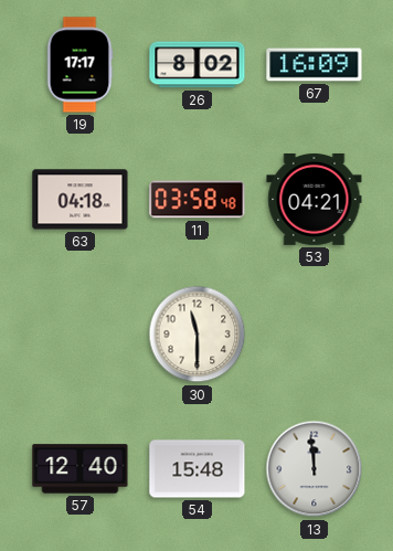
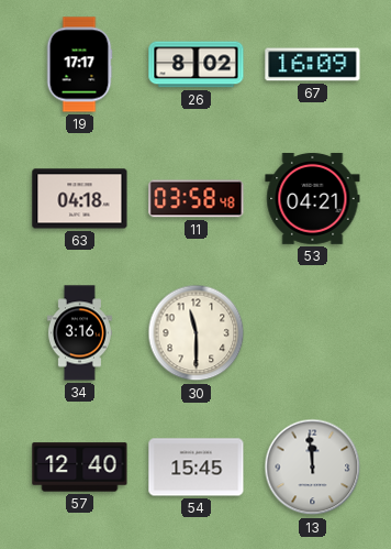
34: none -> 3:16
54: 15:48 -> 15:45
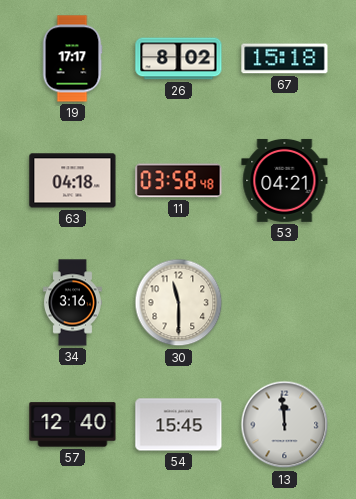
67: 16:09 -> 15:18
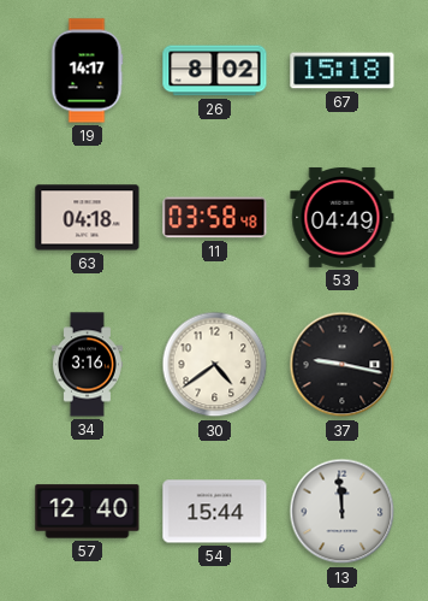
19: 17:17 -> 14:17
53: 04:21 -> 04:49
30: 11:30 -> 4:39
37: none -> 9:17
54: 15:45 -> 15:44
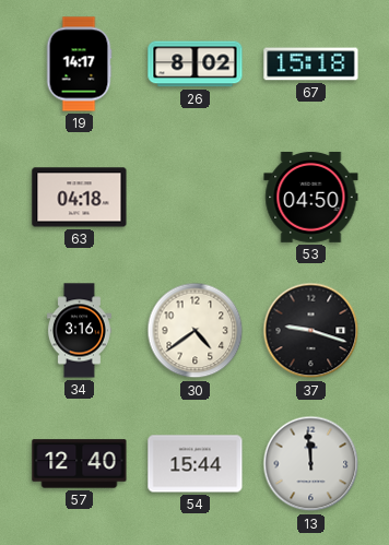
11: 03:58 -> none
53: 04:49 -> 04:50
37: 9:17 -> 9:18
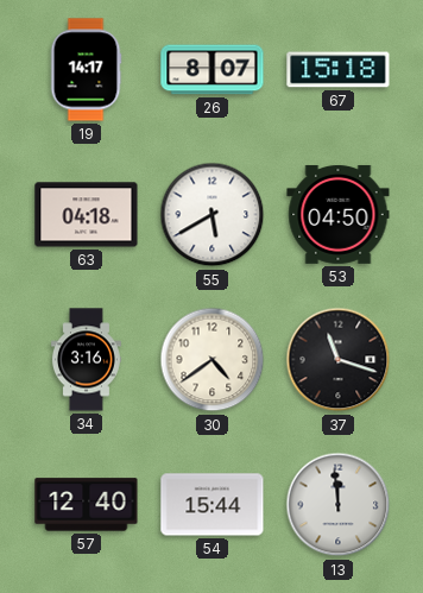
26: 8:02 -> 8:07
55: none -> 5:40
37: 9:18 -> 11:18
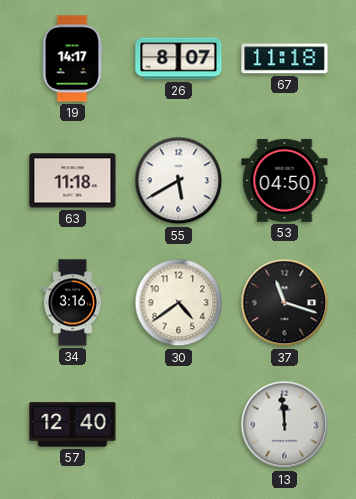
67: 15:18 -> 11:18
63: 04:18 -> 11:18
54: 15:44 -> none
